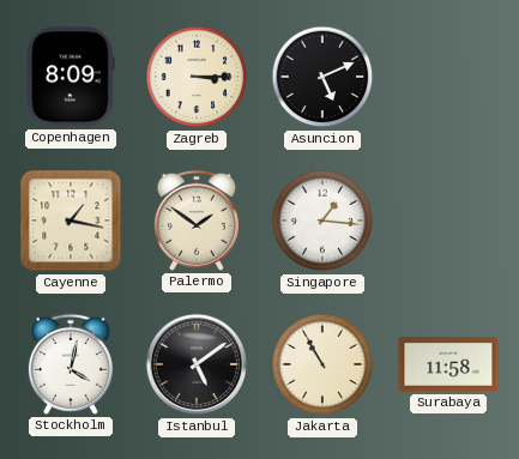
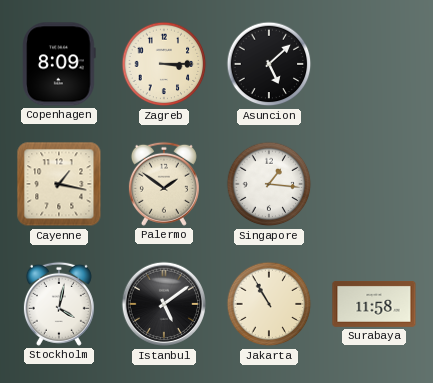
Asuncion: 5:11 -> 5:08
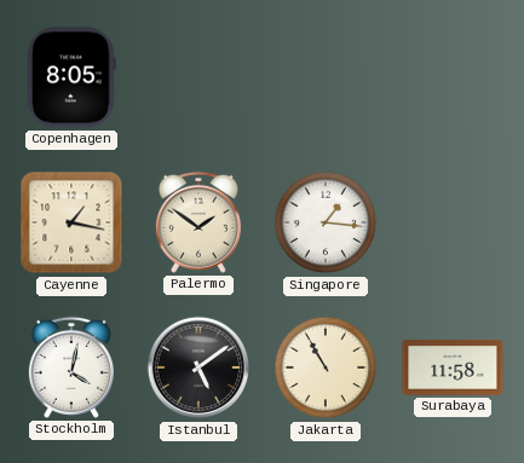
Copenhagen: 8:09 -> 8:05
Zagreb: 3:15 -> none
Asuncion: 5:08 -> none
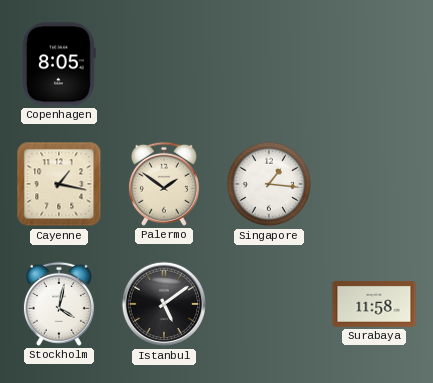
Jakarta: 10:55 -> none
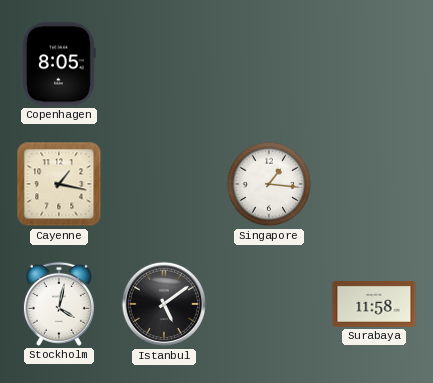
Palermo: 1:51 -> none
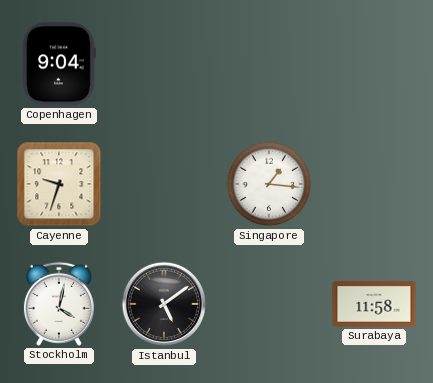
Copenhagen: 8:05 -> 9:04
Cayenne: 1:17 -> 9:33
